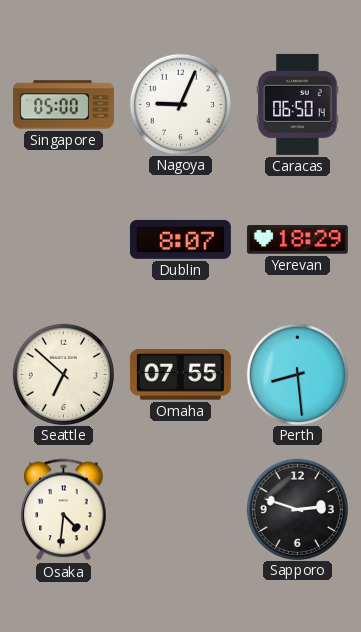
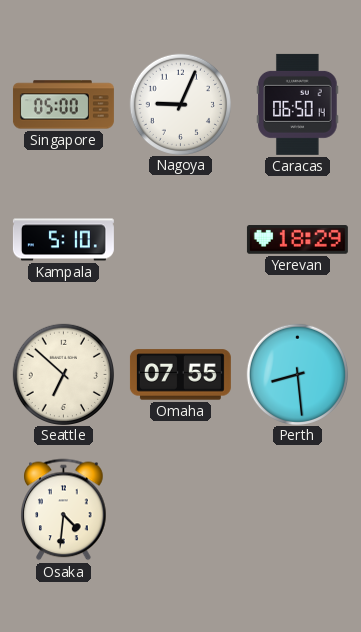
Kampala: none -> 5:10
Dublin: 8:07 -> none
Sapporo: 2:48 -> none
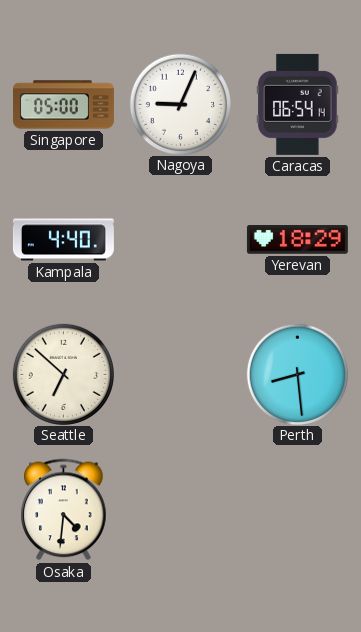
Caracas: 06:50 -> 06:54
Kampala: 5:10 -> 4:40
Omaha: 07:55 -> none
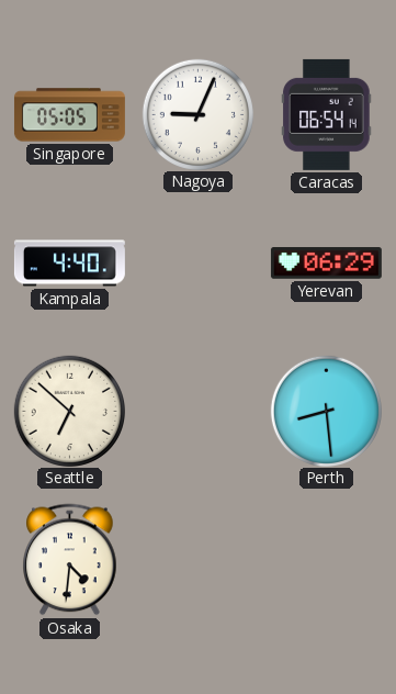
Singapore: 05:00 -> 05:05
Yerevan: 18:29 -> 06:29
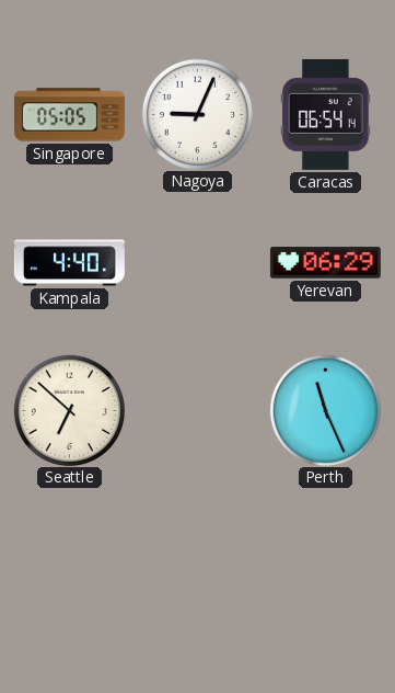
Perth: 8:29 -> 11:26
Osaka: 4:31 -> none
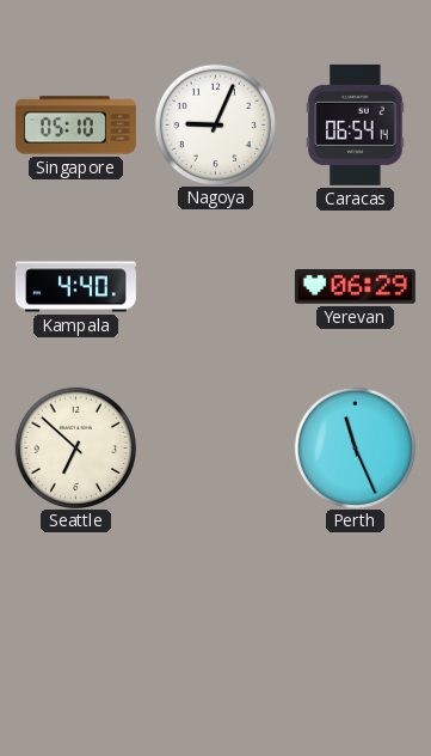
Singapore: 05:05 -> 05:10
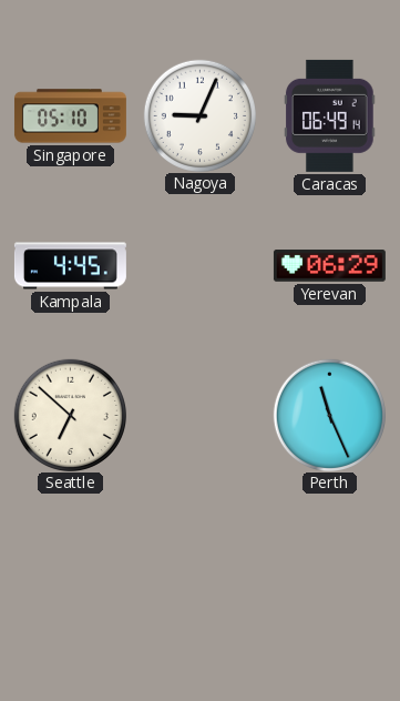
Caracas: 06:54 -> 06:49
Kampala: 4:40 -> 4:45
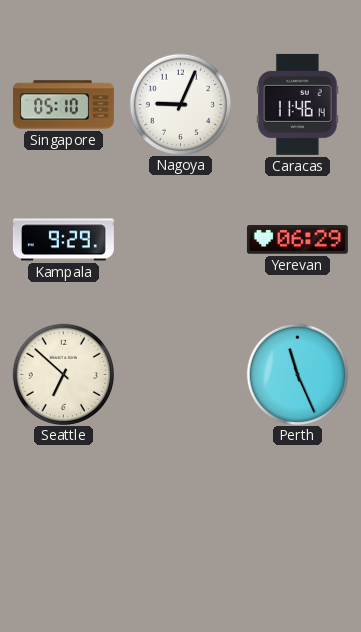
Caracas: 06:49 -> 11:46
Kampala: 4:45 -> 9:29
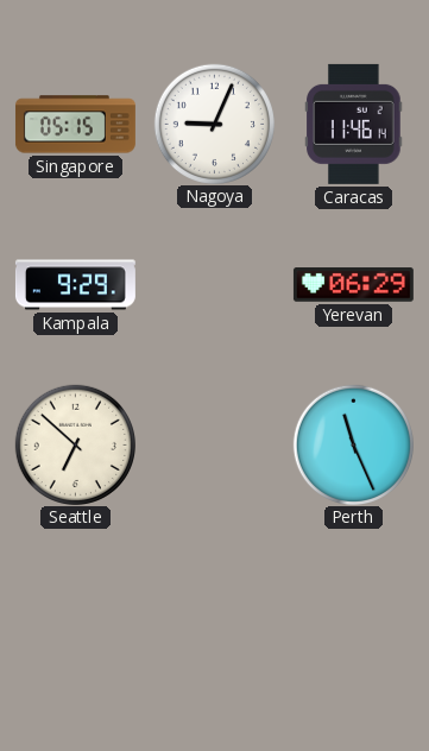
Singapore: 05:10 -> 05:15
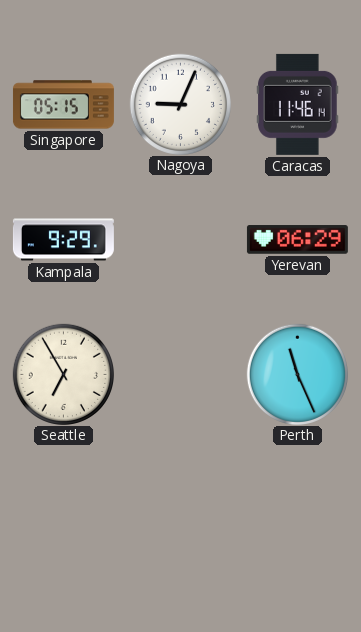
Seattle: 6:52 -> 6:55
